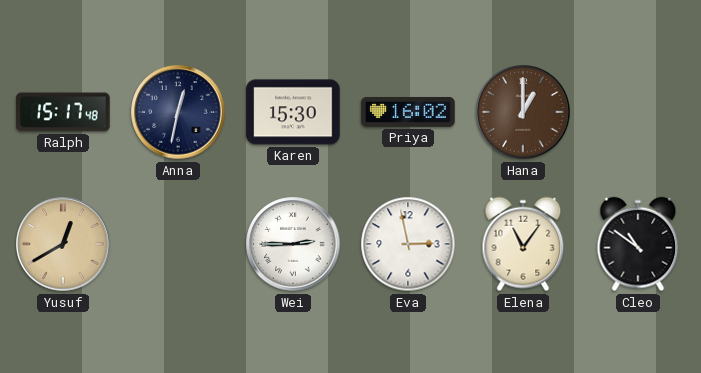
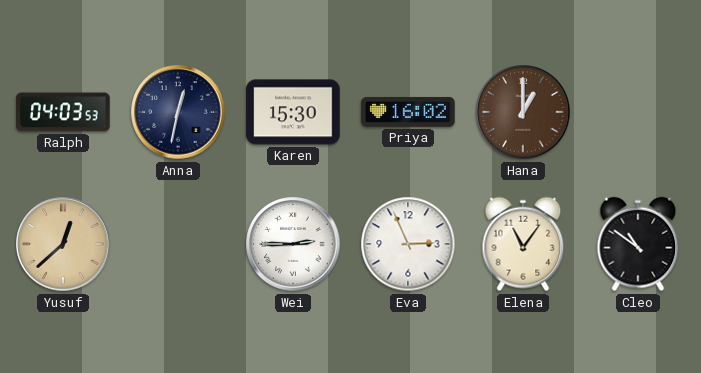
Ralph: 15:17 -> 04:03
Yusuf: 12:40 -> 12:38
Eva: 2:58 -> 2:56
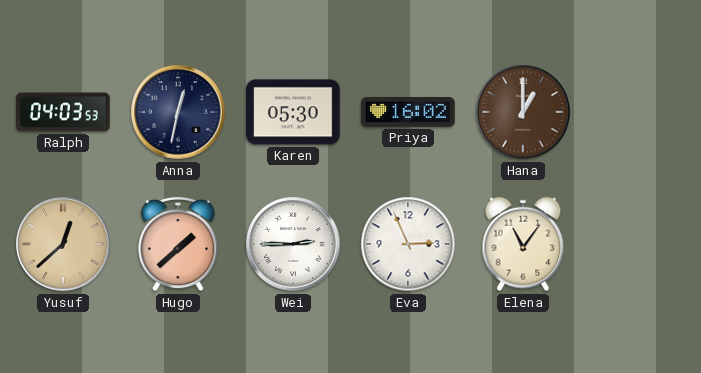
Karen: 15:30 -> 05:30
Hugo: none -> 1:38
Cleo: 10:51 -> none
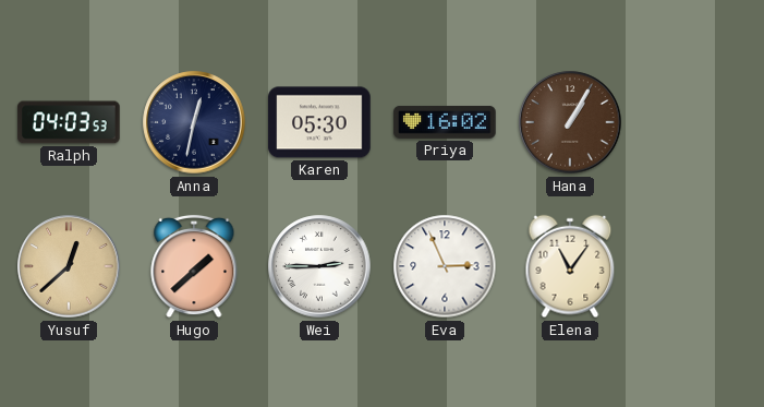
Hana: 1:00 -> 1:05
